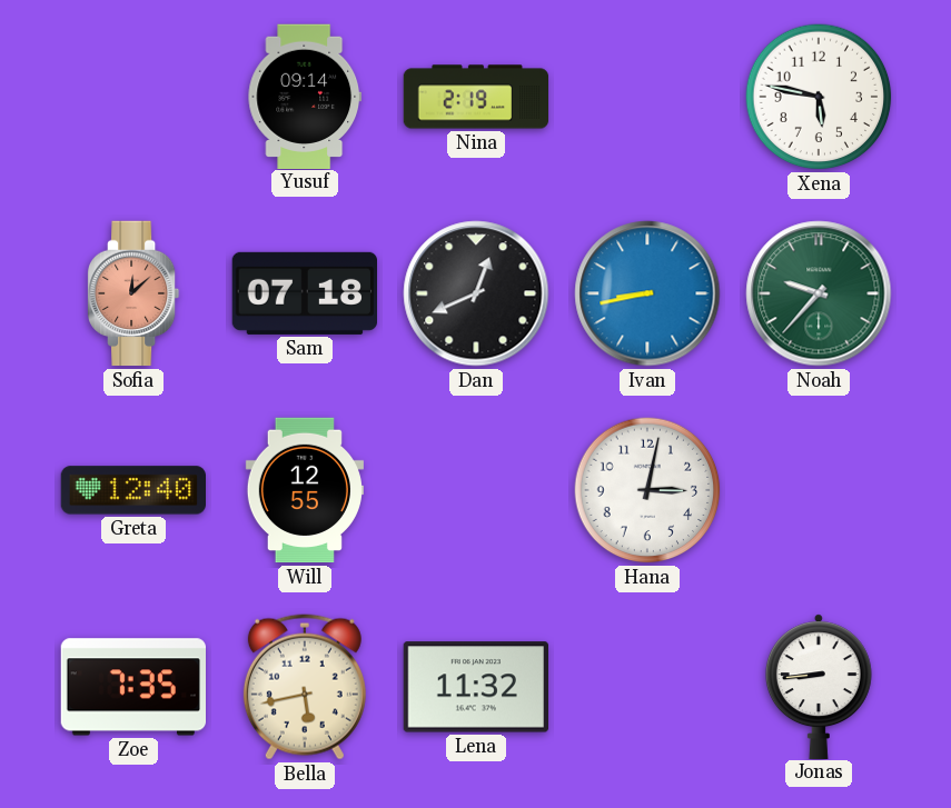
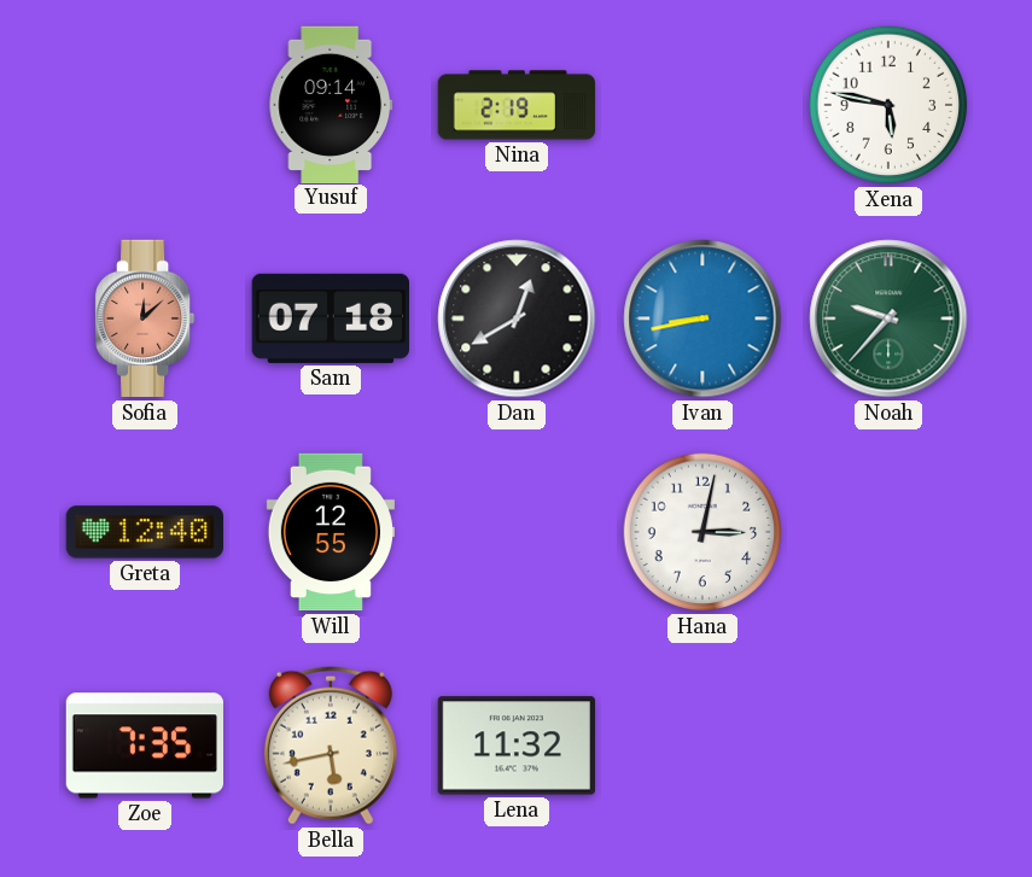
Dan: 12:41 -> 12:40
Jonas: 8:44 -> none
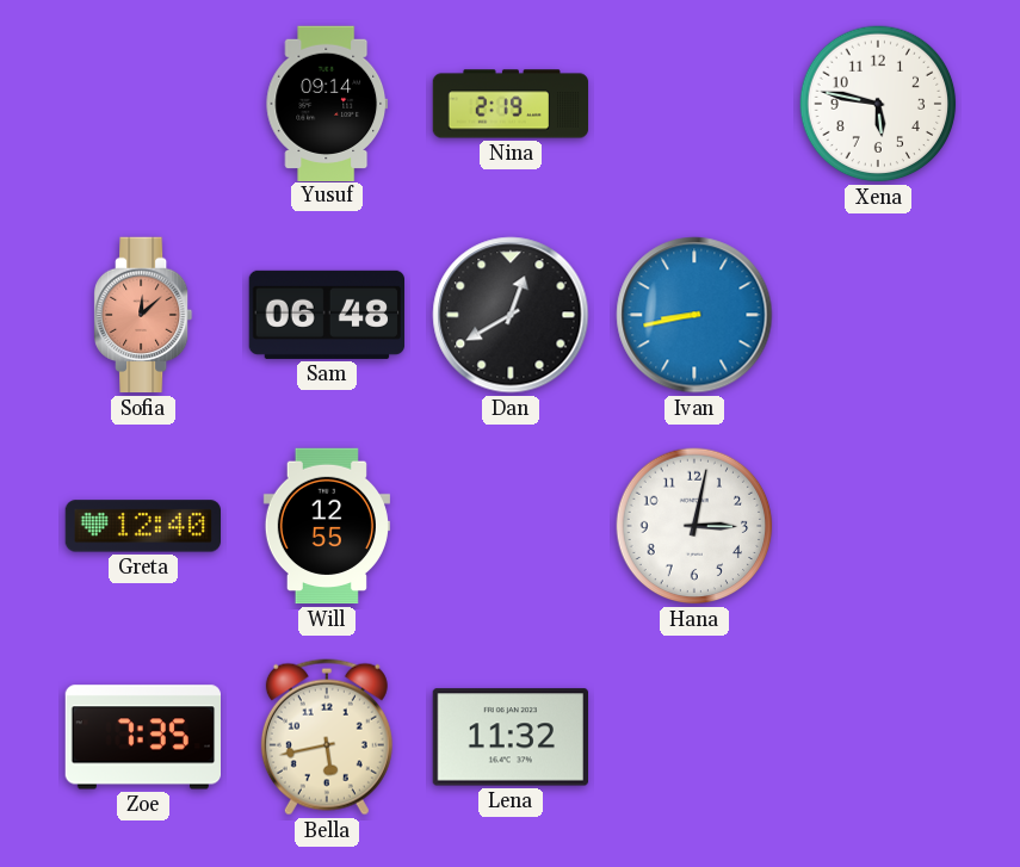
Sam: 07:18 -> 06:48
Noah: 9:37 -> none
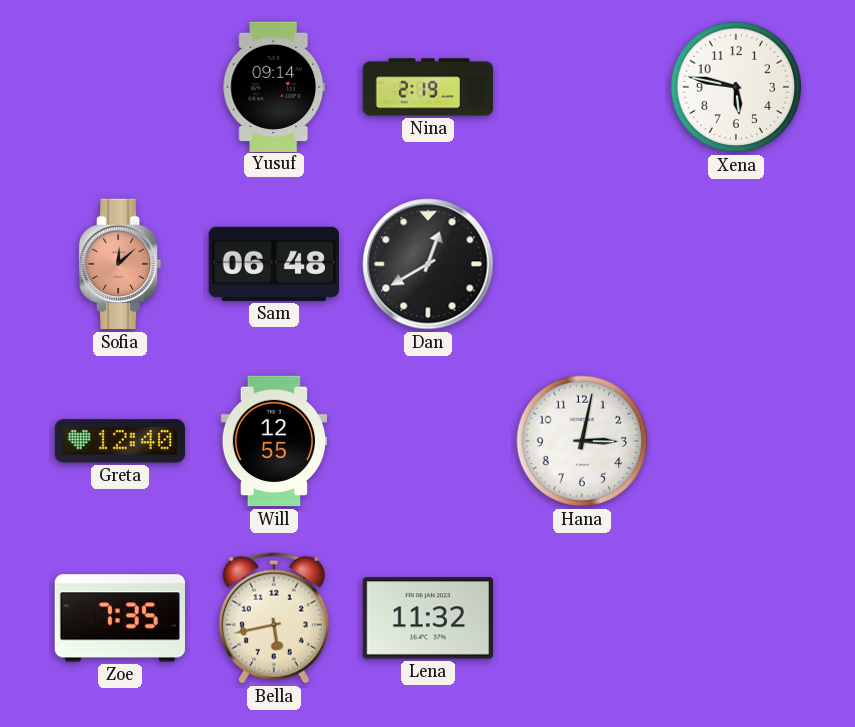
Ivan: 8:43 -> none
